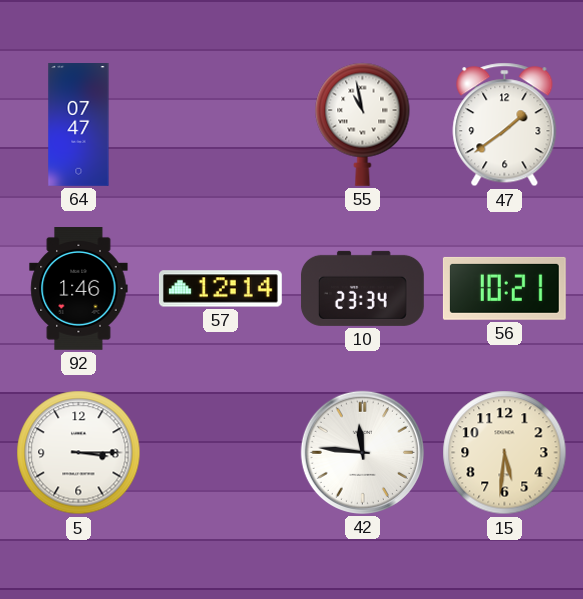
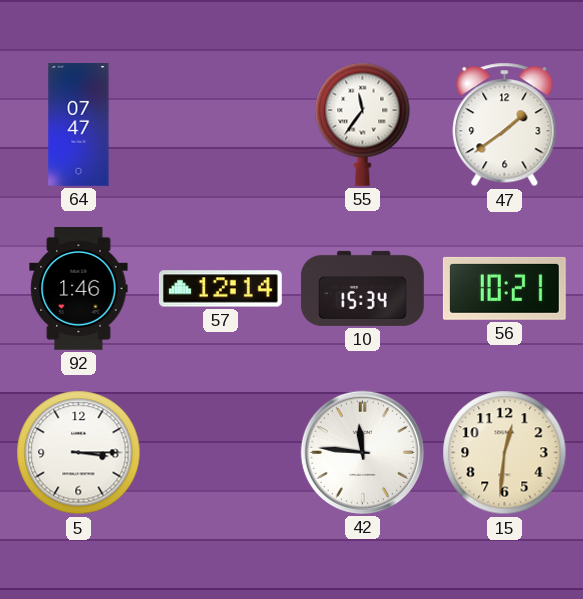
55: 10:58 -> 11:36
10: 23:34 -> 15:34
15: 5:31 -> 12:31
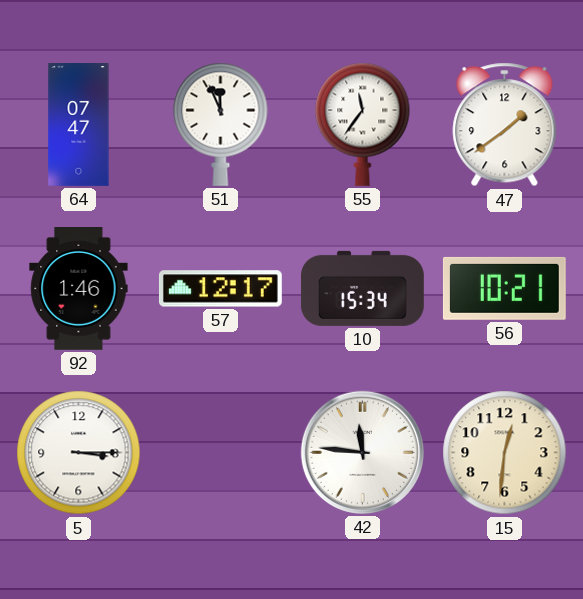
51: none -> 11:56
57: 12:14 -> 12:17
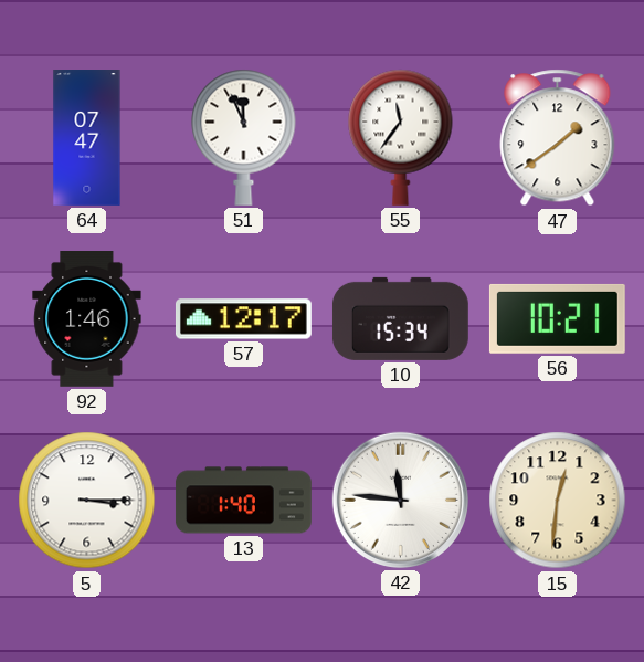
13: none -> 1:40
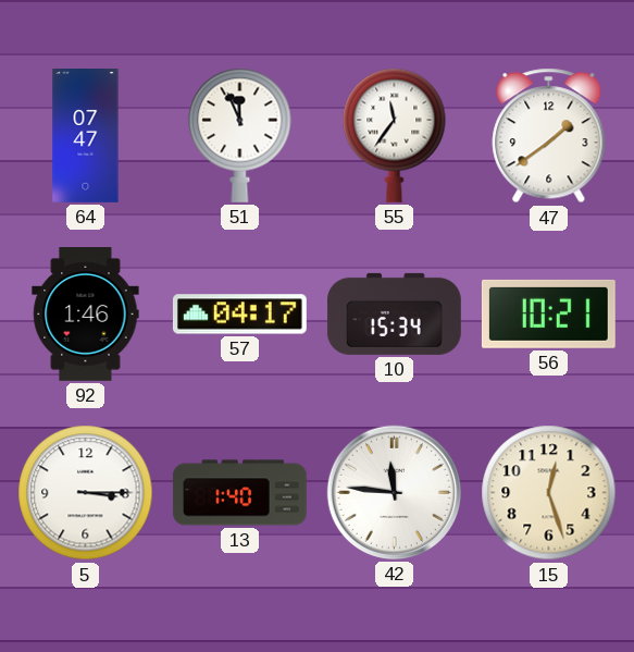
57: 12:17 -> 04:17
15: 12:31 -> 12:27
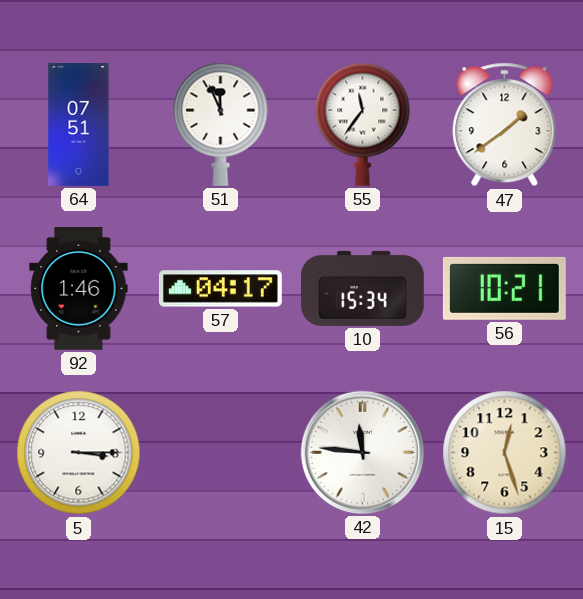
64: 07:47 -> 07:51
13: 1:40 -> none
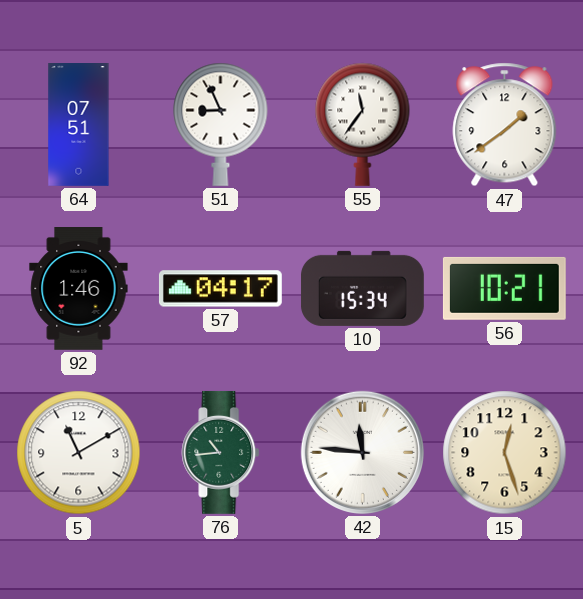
51: 11:56 -> 8:56
5: 3:15 -> 11:10
76: none -> 10:44
